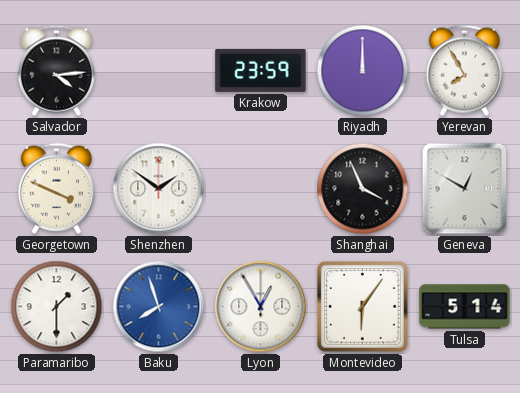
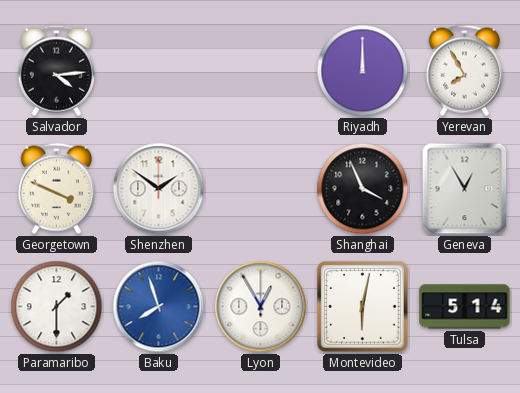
Krakow: 23:59 -> none
Geneva: 12:50 -> 12:55
Montevideo: 6:06 -> 6:02
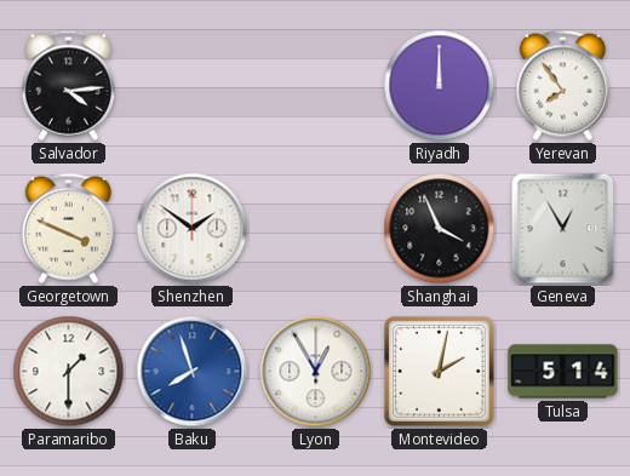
Yerevan: 7:55 -> 7:54
Montevideo: 6:02 -> 2:02
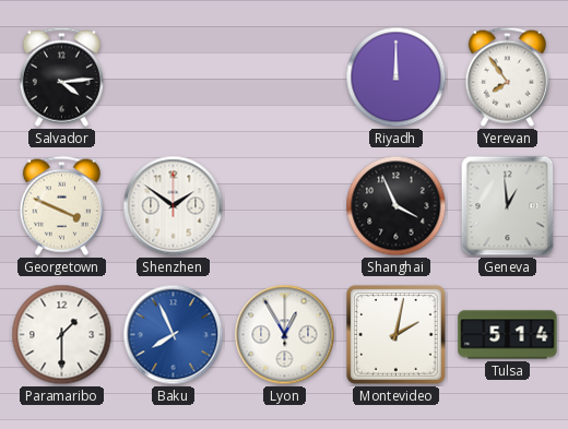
Geneva: 12:55 -> 12:59
Baku: 7:57 -> 7:56
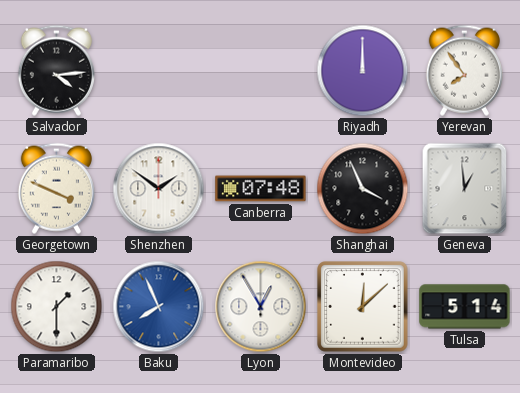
Canberra: none -> 07:48
Montevideo: 2:02 -> 12:08
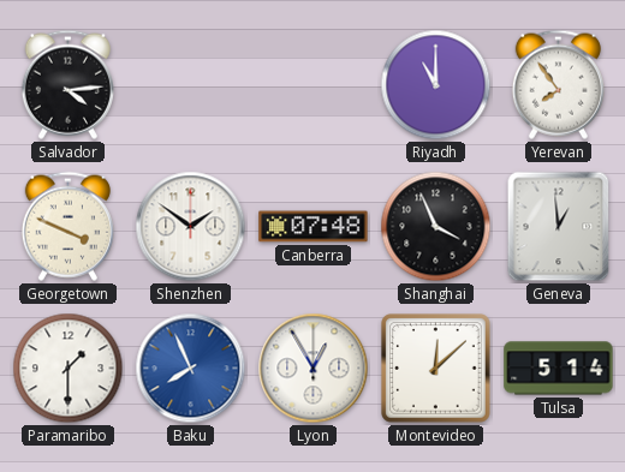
Riyadh: 12:00 -> 11:00
